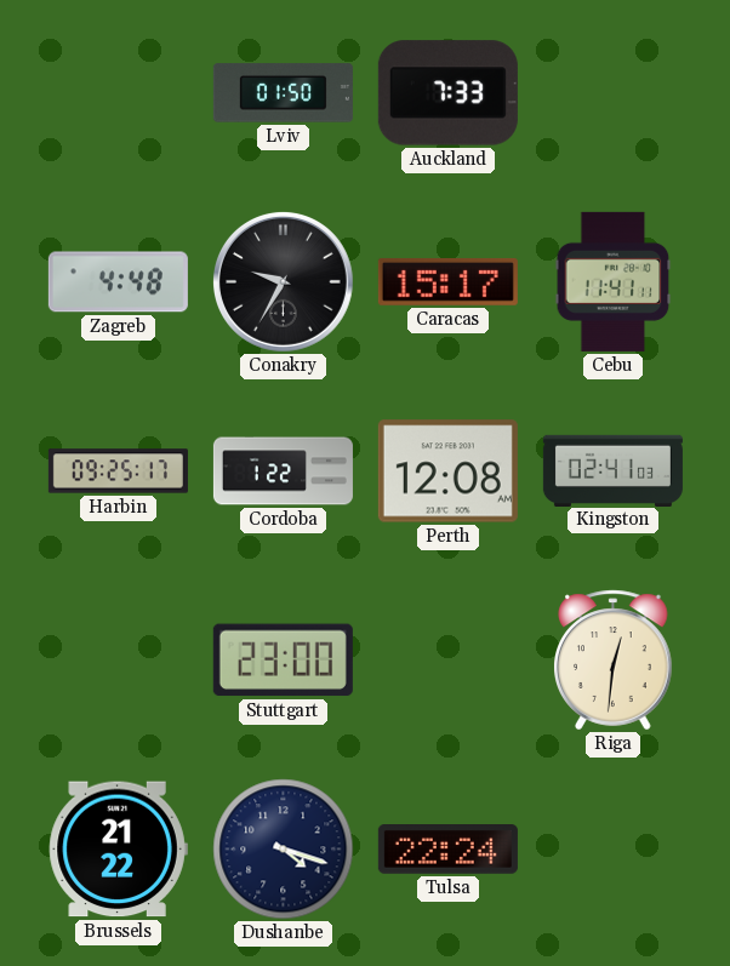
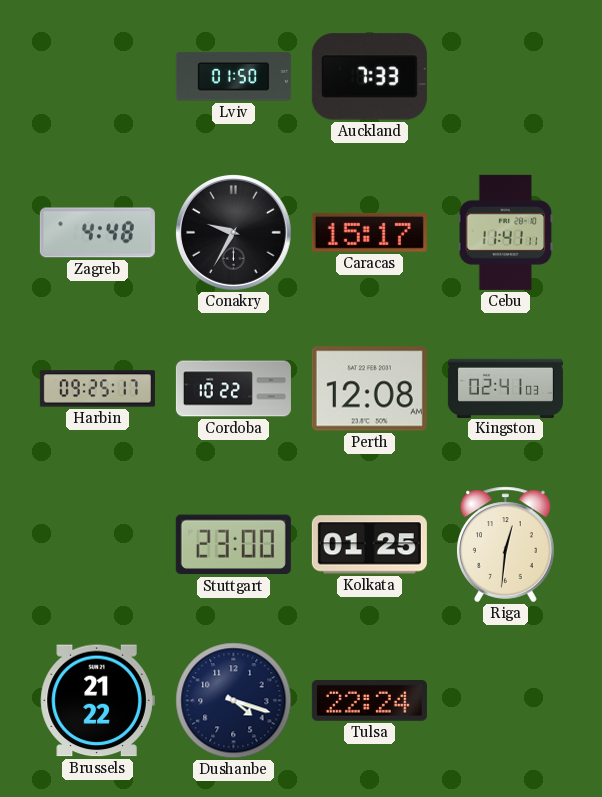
Cordoba: 1:22 -> 10:22
Kolkata: none -> 01:25
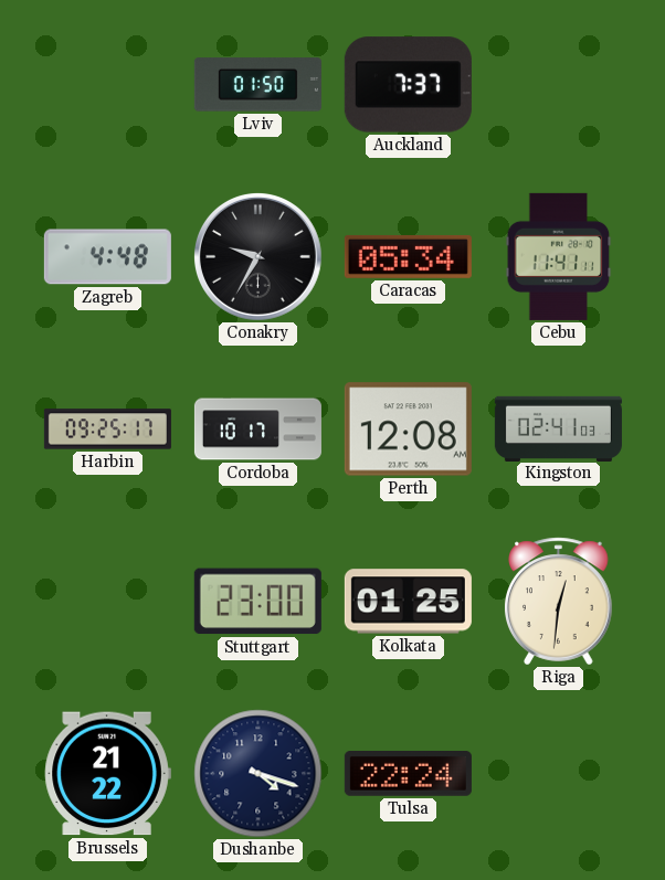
Auckland: 7:33 -> 7:37
Caracas: 15:17 -> 05:34
Cordoba: 10:22 -> 10:17
